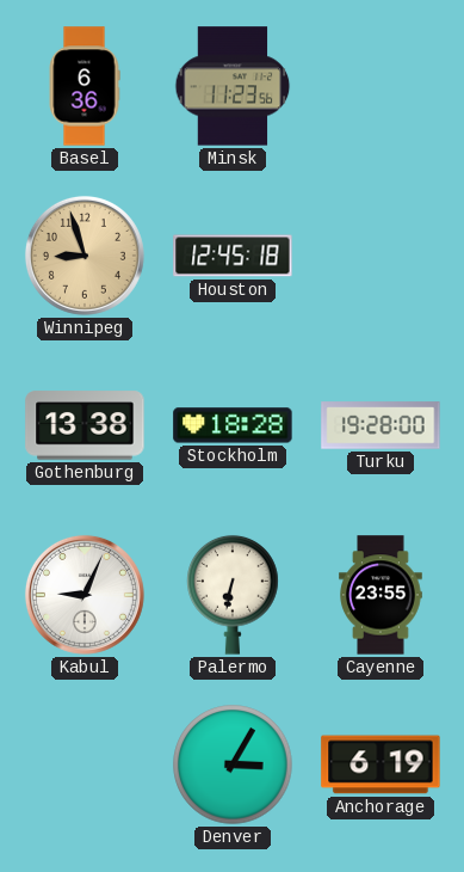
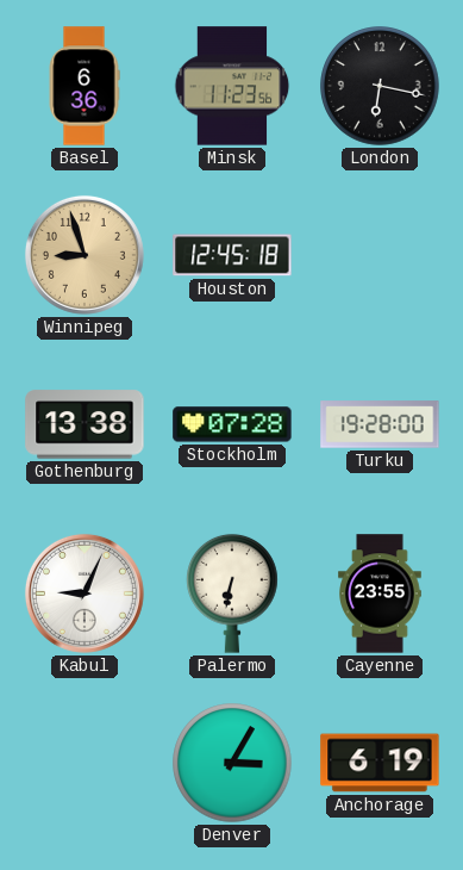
London: none -> 6:17
Stockholm: 18:28 -> 07:28
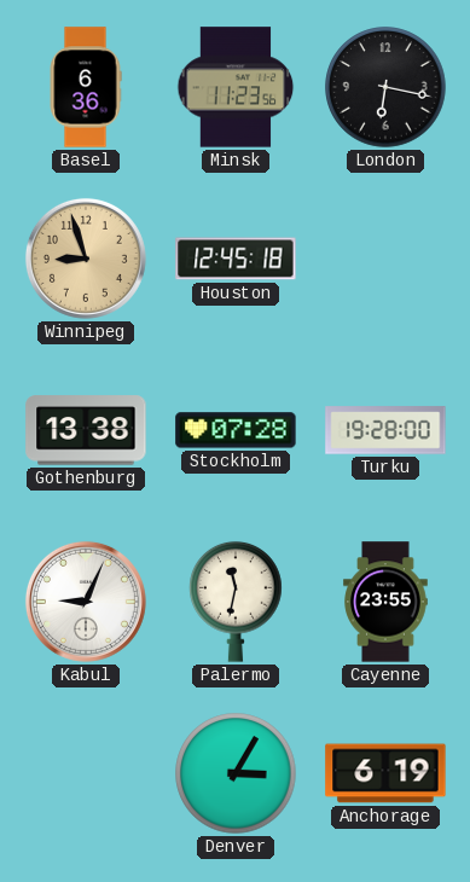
Palermo: 6:32 -> 11:32
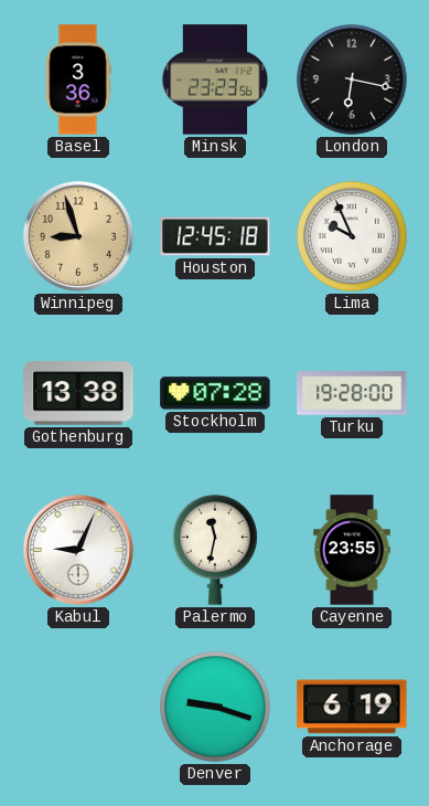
Basel: 6:36 -> 3:36
Minsk: 11:23 -> 23:23
Lima: none -> 9:56
Denver: 3:05 -> 9:18
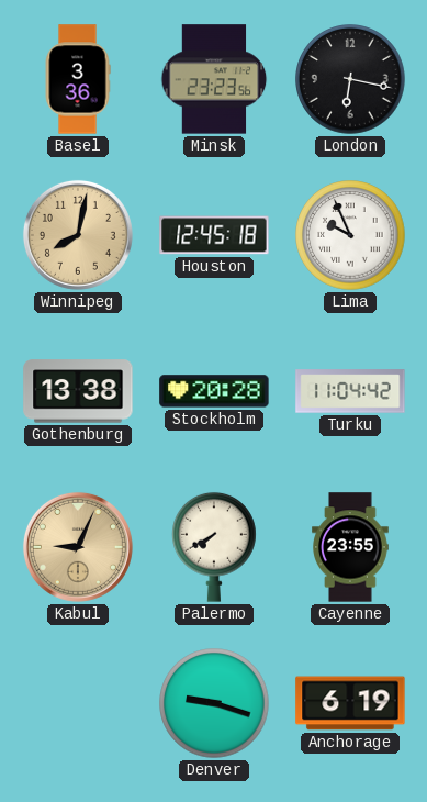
Winnipeg: 8:57 -> 8:02
Stockholm: 07:28 -> 20:28
Turku: 19:28 -> 11:04
Kabul dial: white -> champagne
Palermo: 11:32 -> 7:40
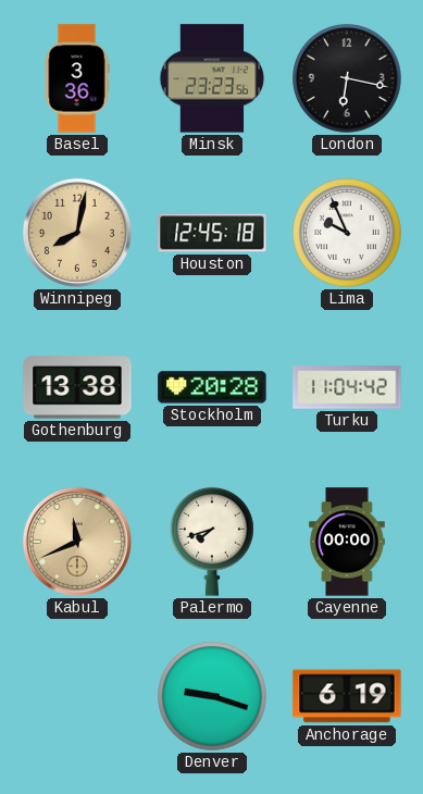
Kabul: 9:04 -> 11:41
Palermo: 7:40 -> 7:42
Cayenne: 23:55 -> 00:00
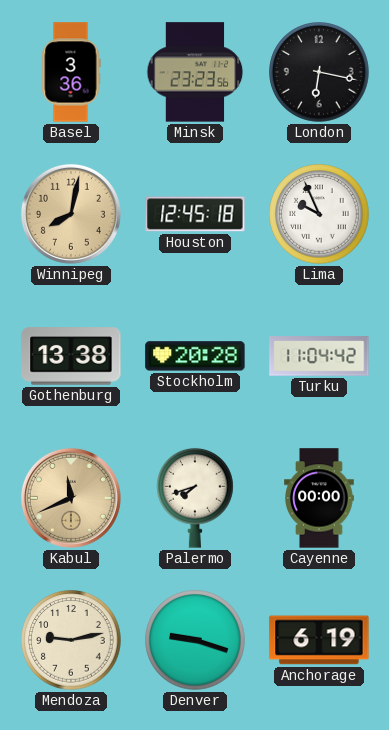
Mendoza: none -> 9:13
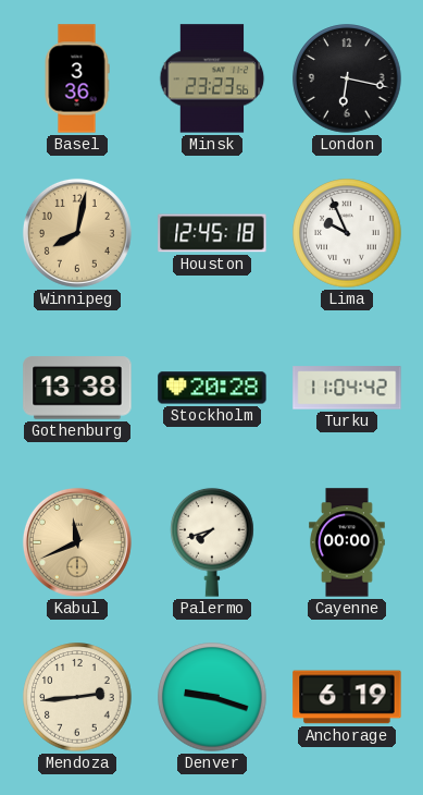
Mendoza: 9:13 -> 2:44
